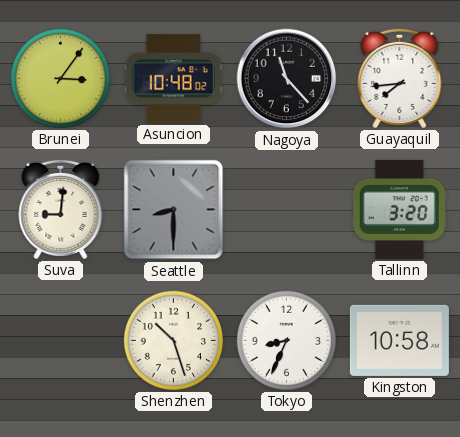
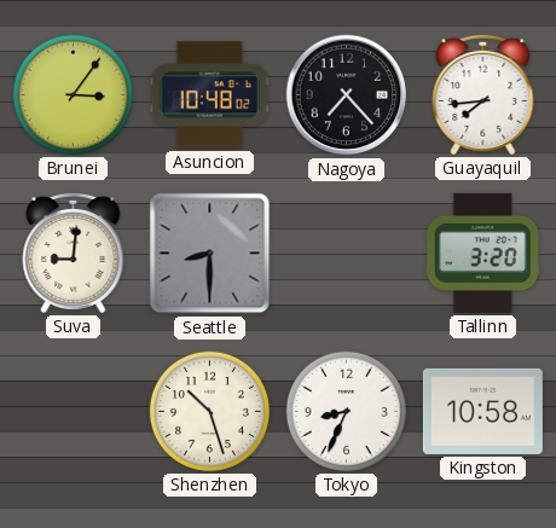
Nagoya: 11:23 -> 7:23
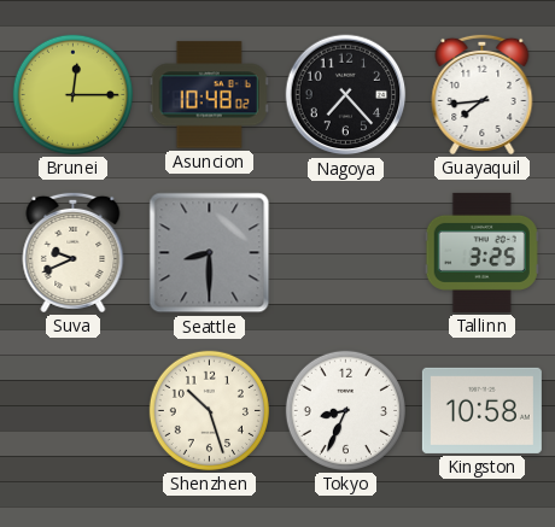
Brunei: 3:06 -> 12:15
Suva: 9:01 -> 9:41
Tallinn: 3:20 -> 3:25
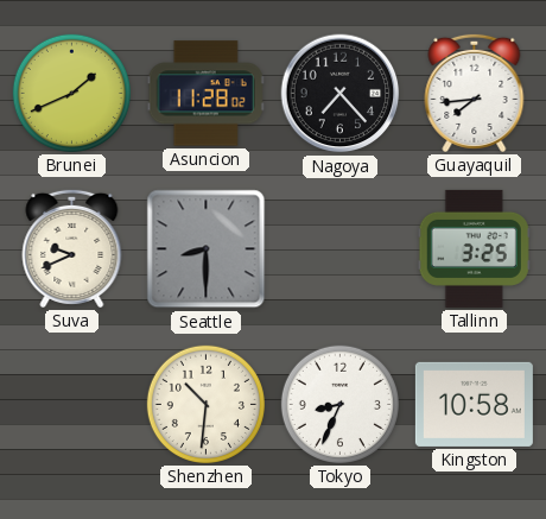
Brunei: 12:15 -> 1:41
Asuncion: 10:48 -> 11:28
Shenzhen: 10:27 -> 10:31
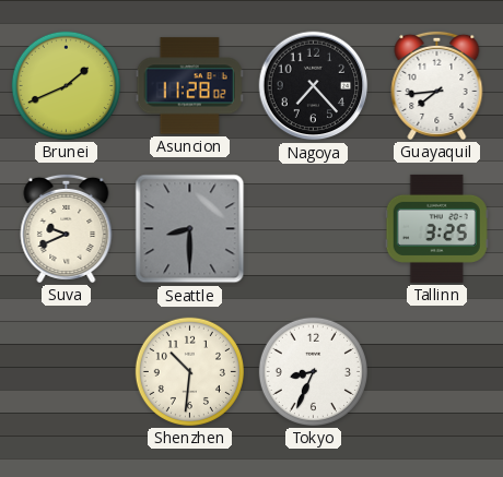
Kingston: 10:58 -> none
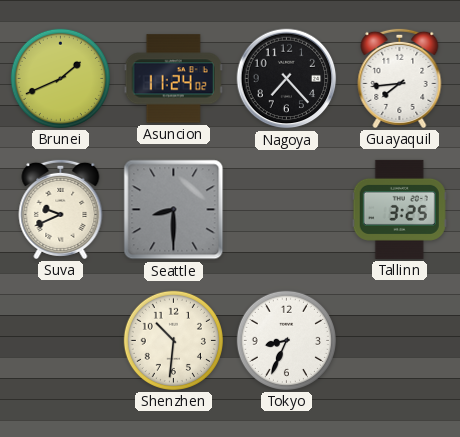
Asuncion: 11:28 -> 11:24
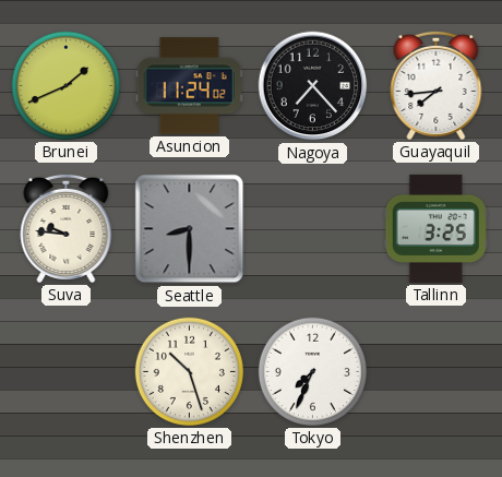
Suva: 9:41 -> 9:46
Shenzhen: 10:31 -> 10:27
Tokyo: 8:34 -> 7:34
